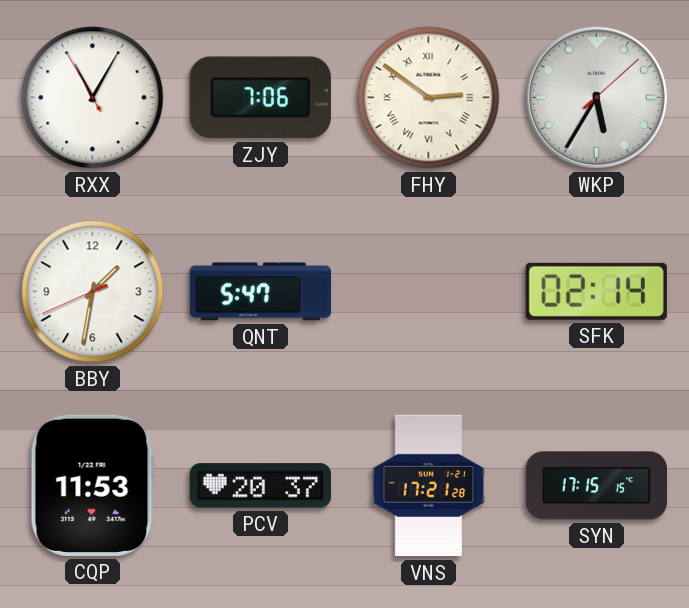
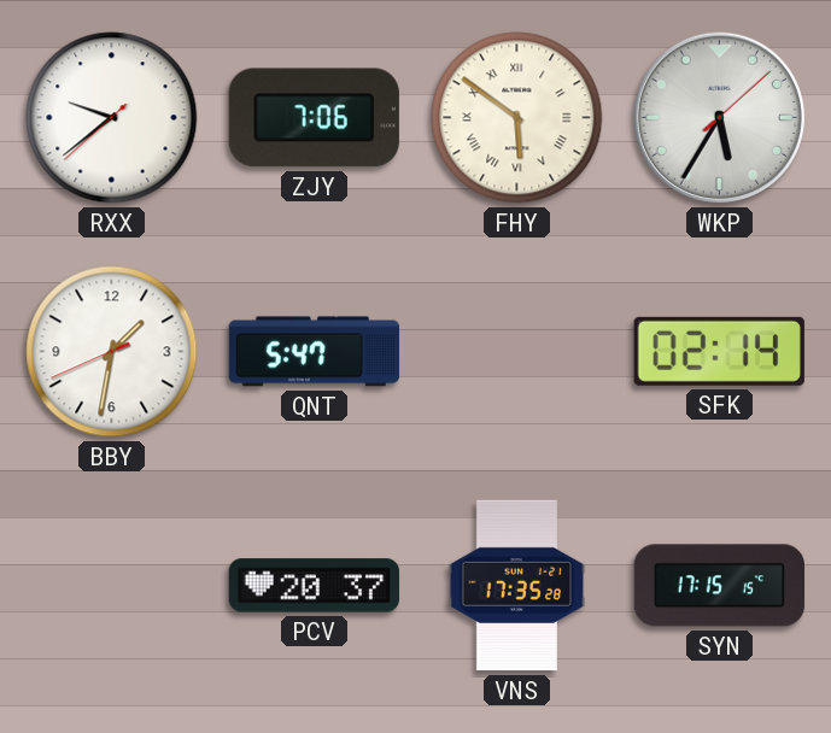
RXX: 11:04 -> 9:38
FHY: 2:51 -> 5:51
CQP: 11:53 -> none
VNS: 17:21 -> 17:35
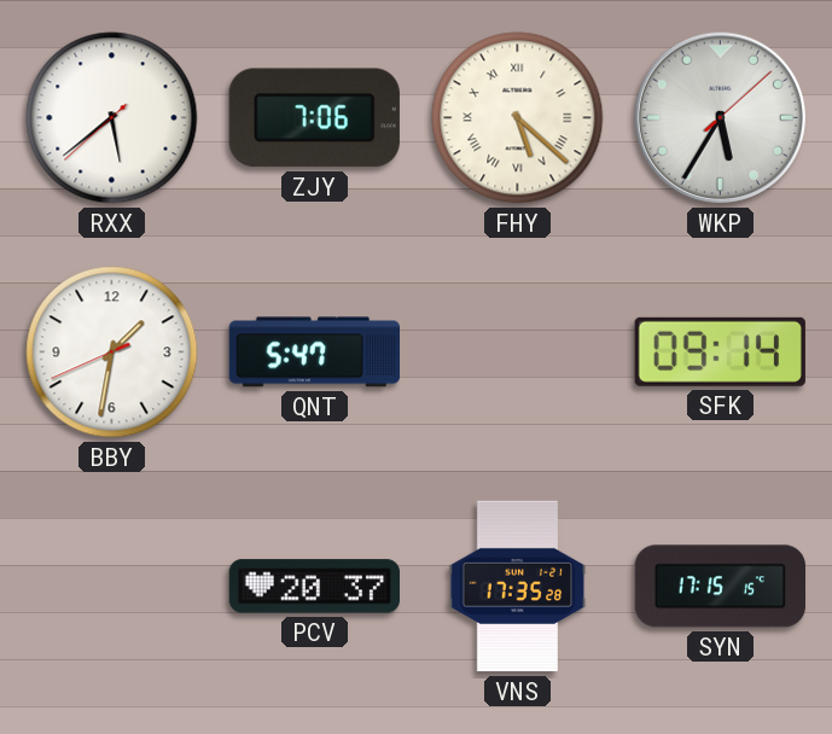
RXX: 9:38 -> 5:38
FHY: 5:51 -> 5:22
SFK: 02:14 -> 09:14
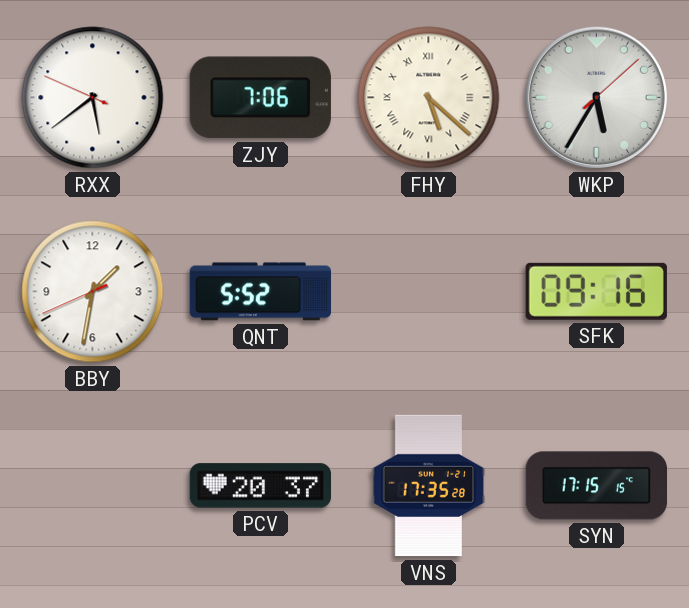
RXX: 5:38:38 -> 5:38:49
QNT: 5:47 -> 5:52
SFK: 09:14 -> 09:16
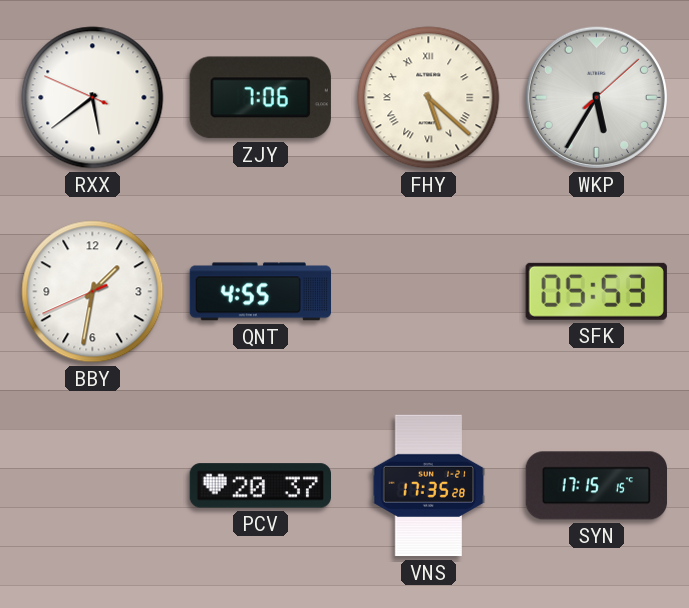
QNT: 5:52 -> 4:55
SFK: 09:16 -> 05:53
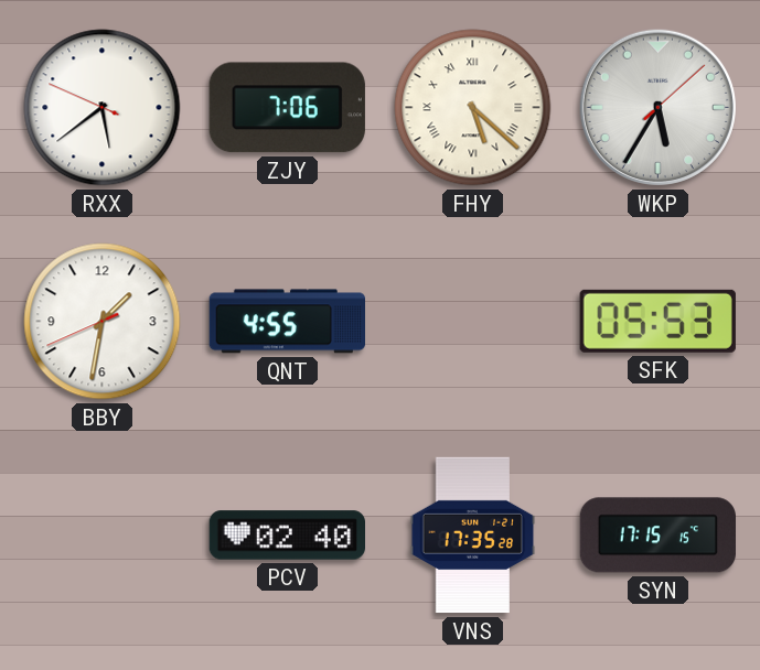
PCV: 20:37 -> 02:40
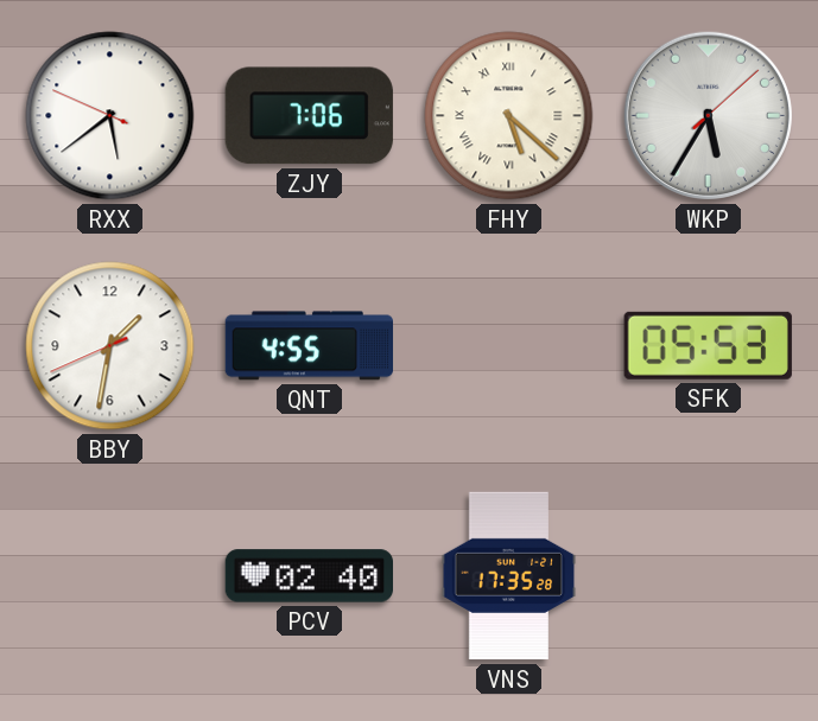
SYN: 17:15 -> none
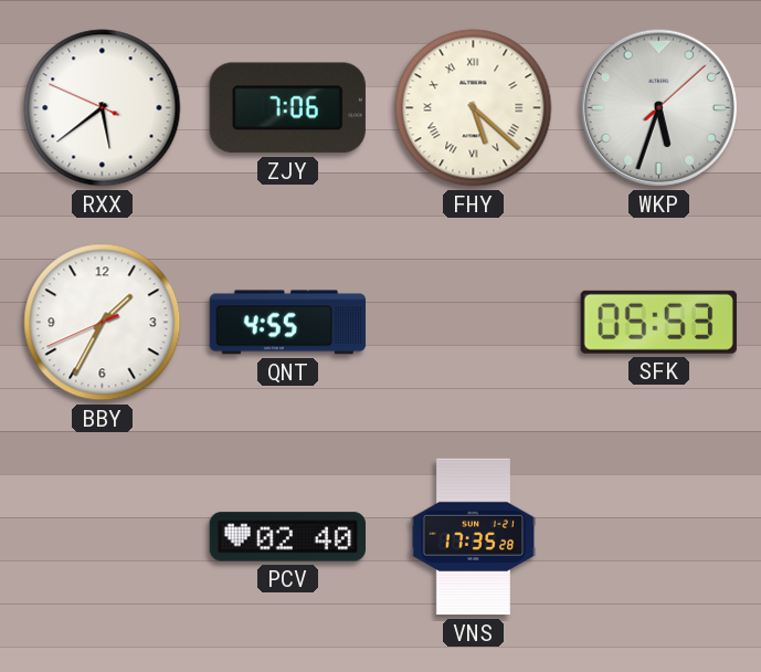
WKP: 5:35 -> 5:33
BBY: 1:31 -> 1:34
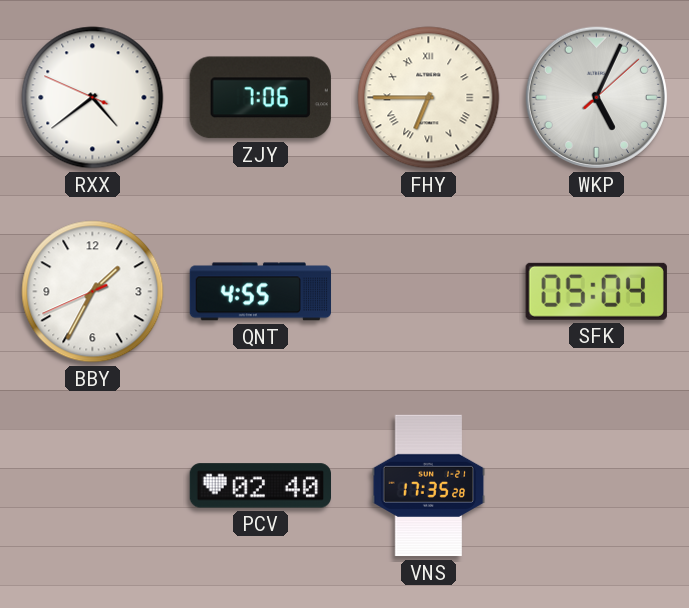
RXX: 5:38 -> 4:38
FHY: 5:22 -> 6:45
WKP: 5:33 -> 5:04
SFK: 05:53 -> 05:04
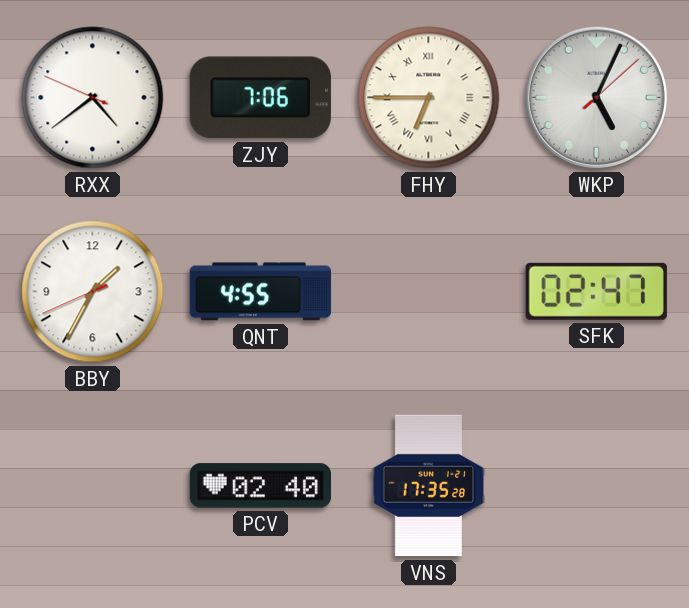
SFK: 05:04 -> 02:47
